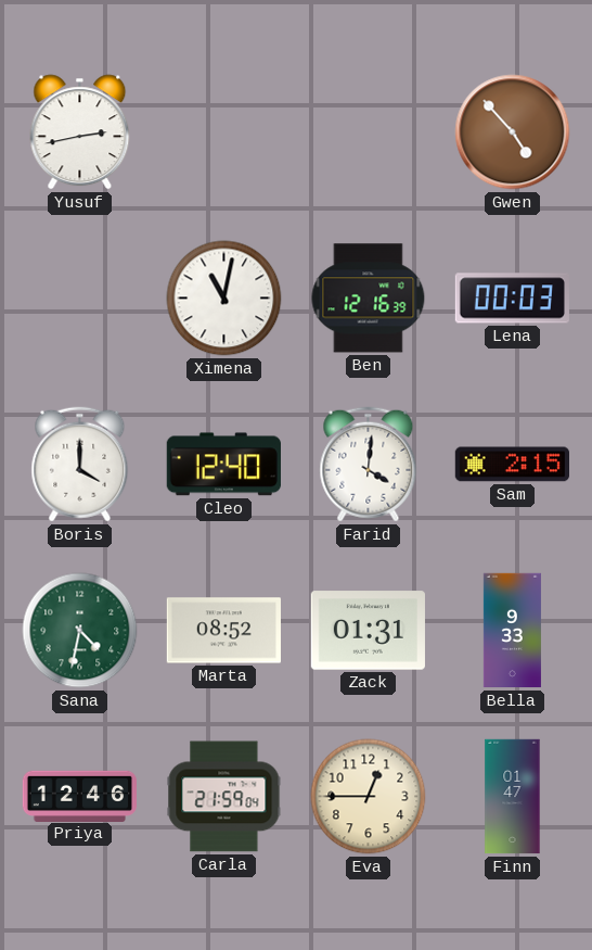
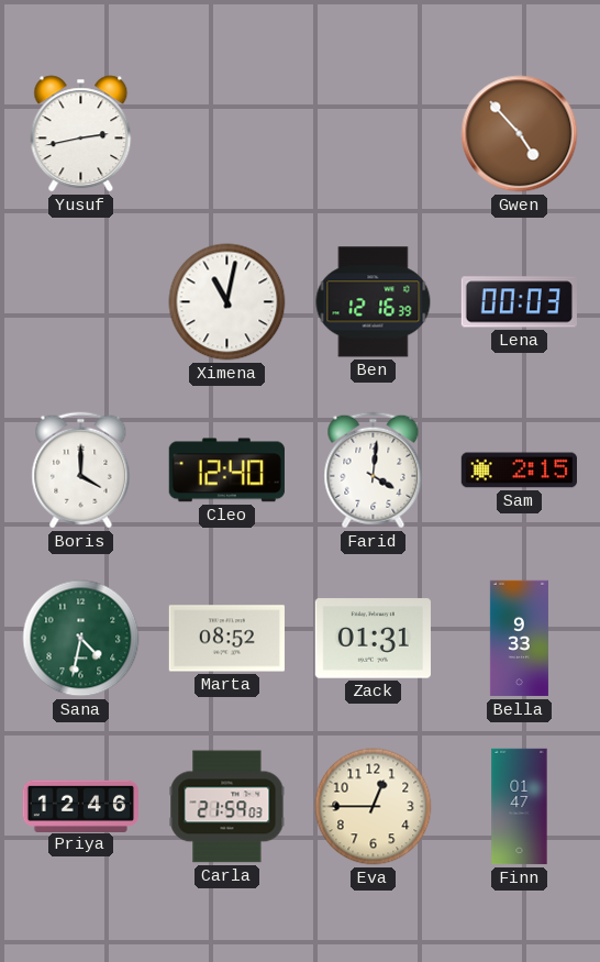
Carla: 21:59:04 -> 21:59:03
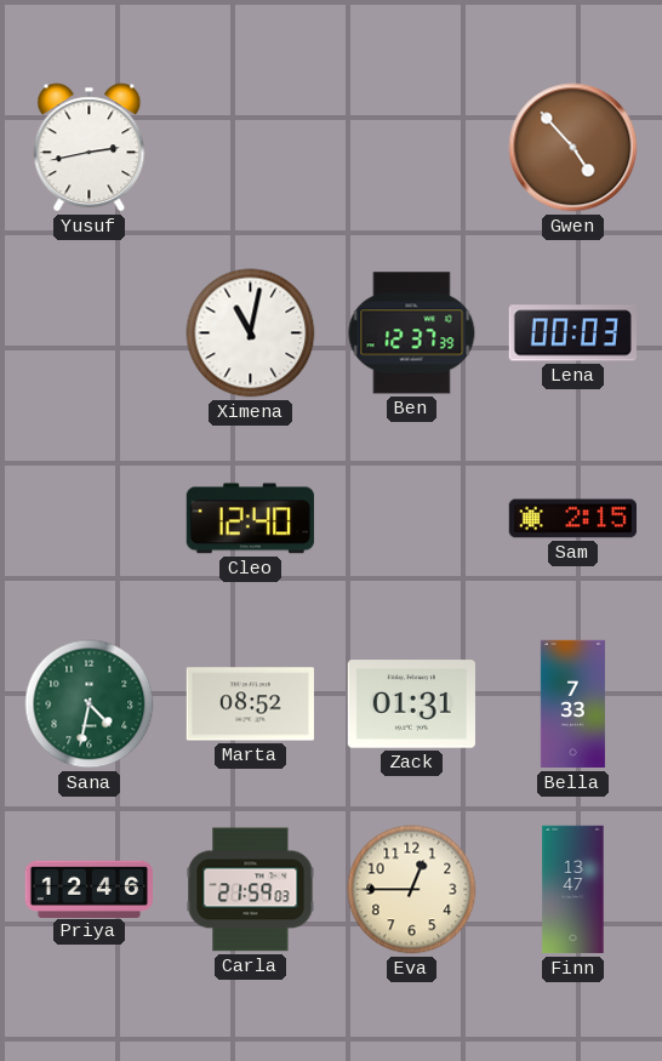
Ben: 12:16 -> 12:37
Boris: 4:00 -> none
Farid: 4:01 -> none
Bella: 9:33 -> 7:33
Finn: 01:47 -> 13:47
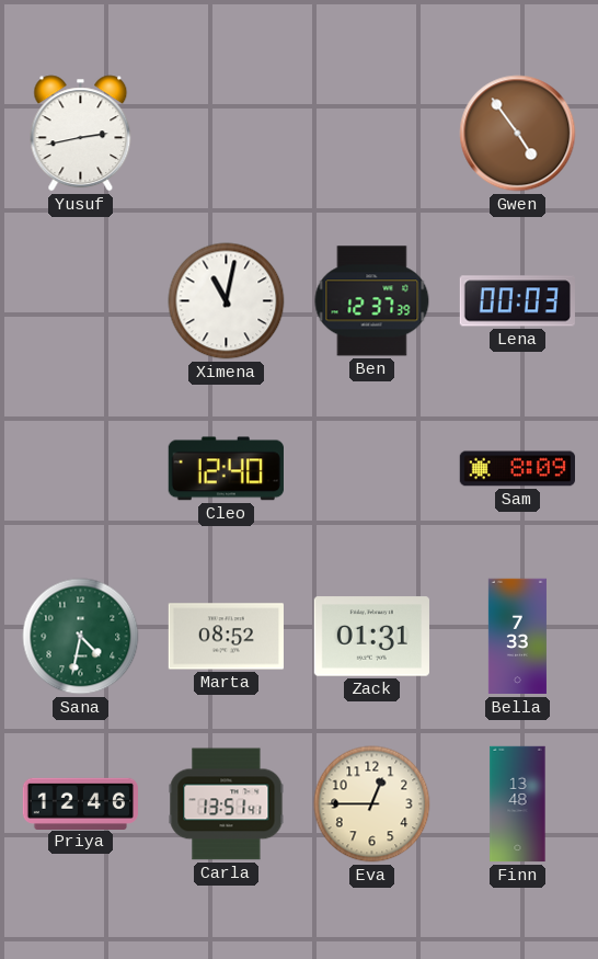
Gwen: 4:53 -> 4:54
Sam: 2:15 -> 8:09
Carla: 21:59 -> 13:51
Finn: 13:47 -> 13:48
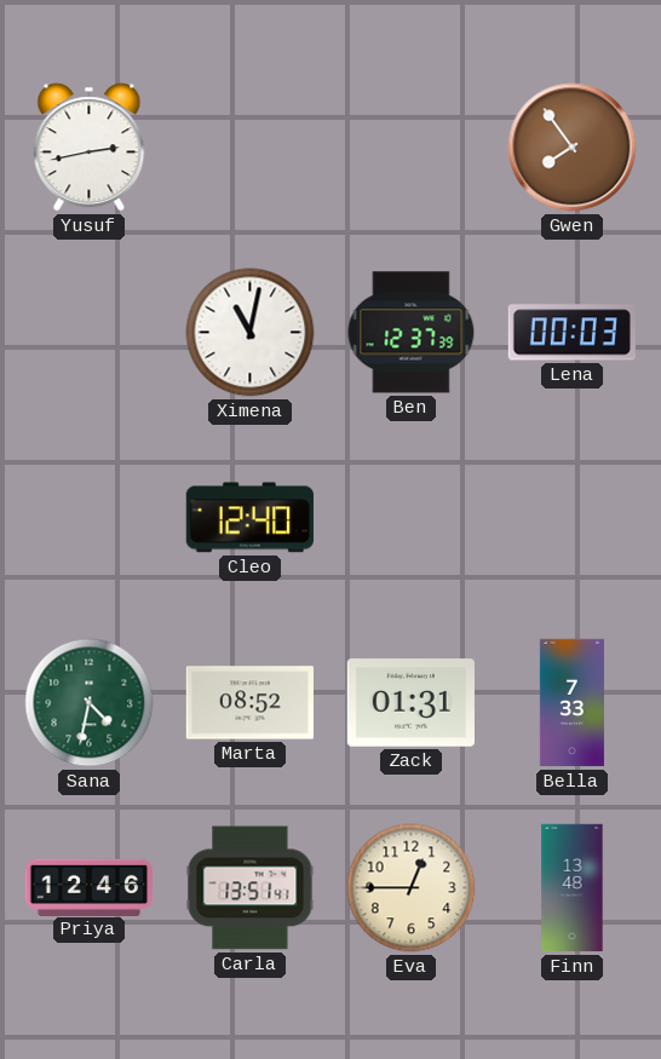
Gwen: 4:54 -> 7:54
Sam: 8:09 -> none
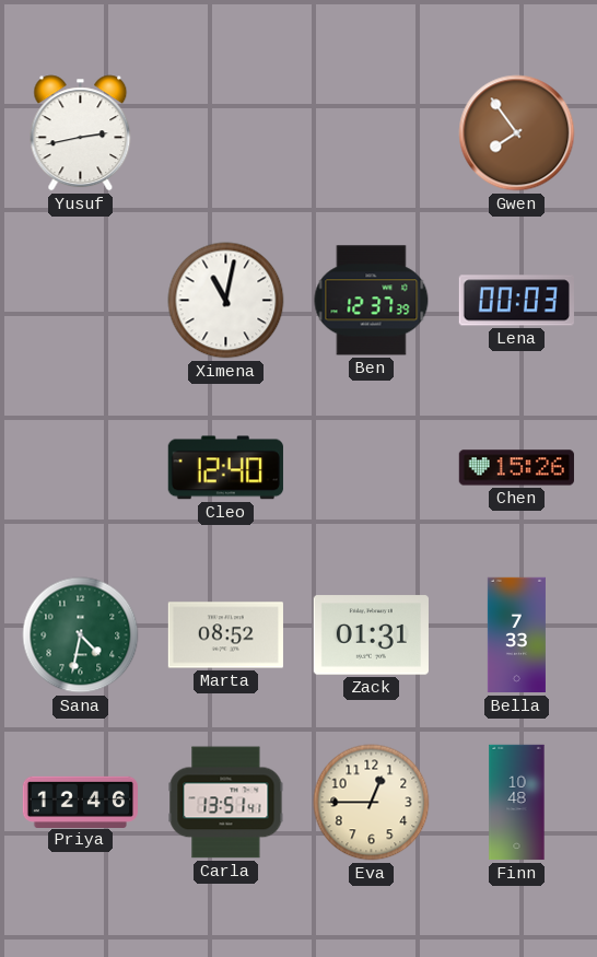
Chen: none -> 15:26
Finn: 13:48 -> 10:48
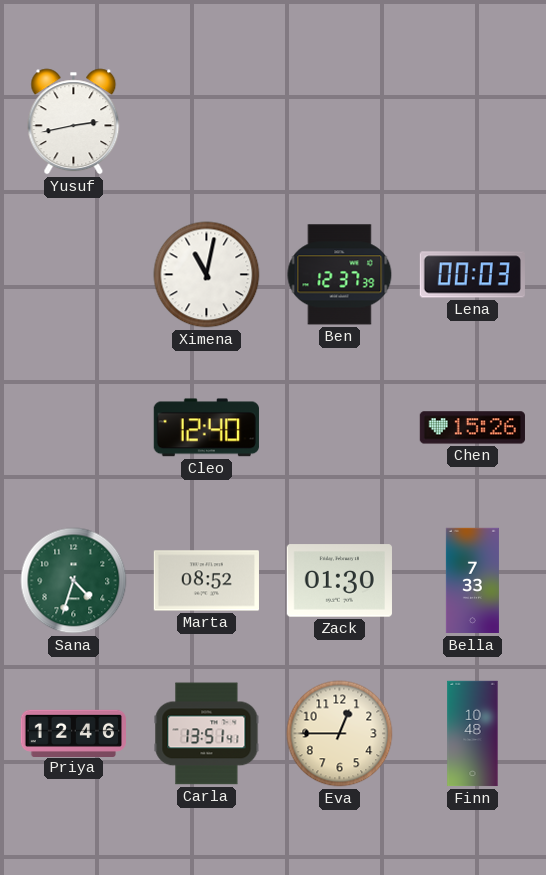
Gwen: 7:54 -> none
Sana: 4:32 -> 4:33
Zack: 01:31 -> 01:30
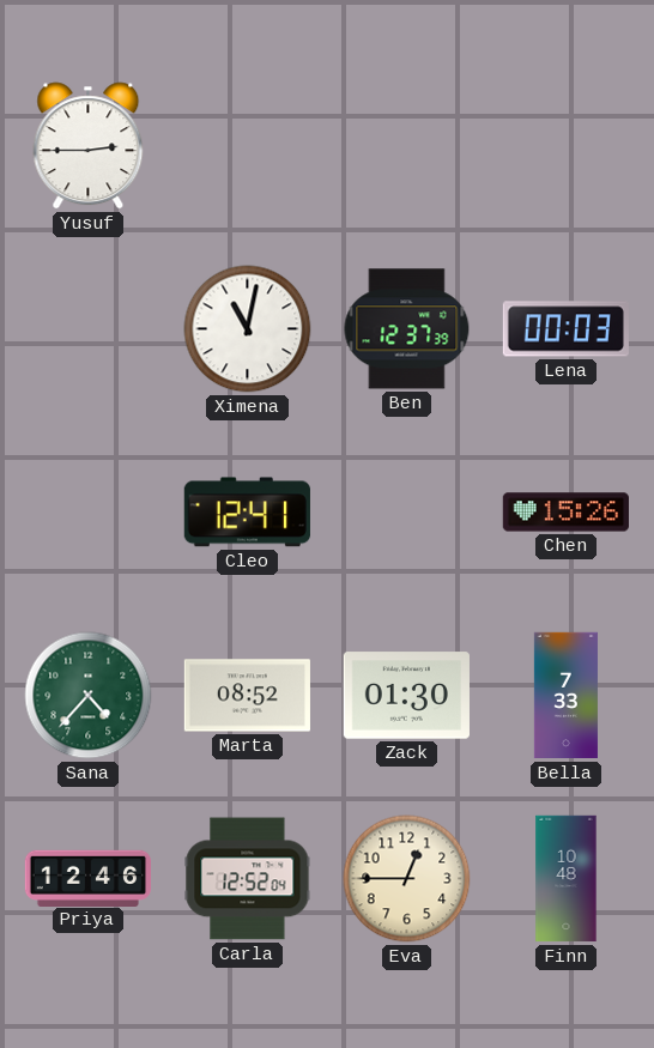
Yusuf: 2:43 -> 2:45
Cleo: 12:40 -> 12:41
Sana: 4:33 -> 4:37
Carla: 13:51 -> 12:52
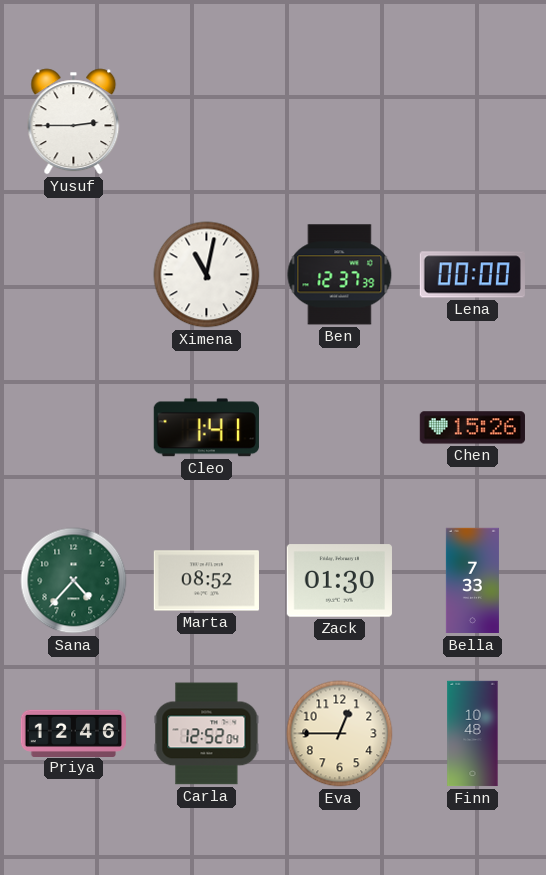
Lena: 00:03 -> 00:00
Cleo: 12:41 -> 1:41
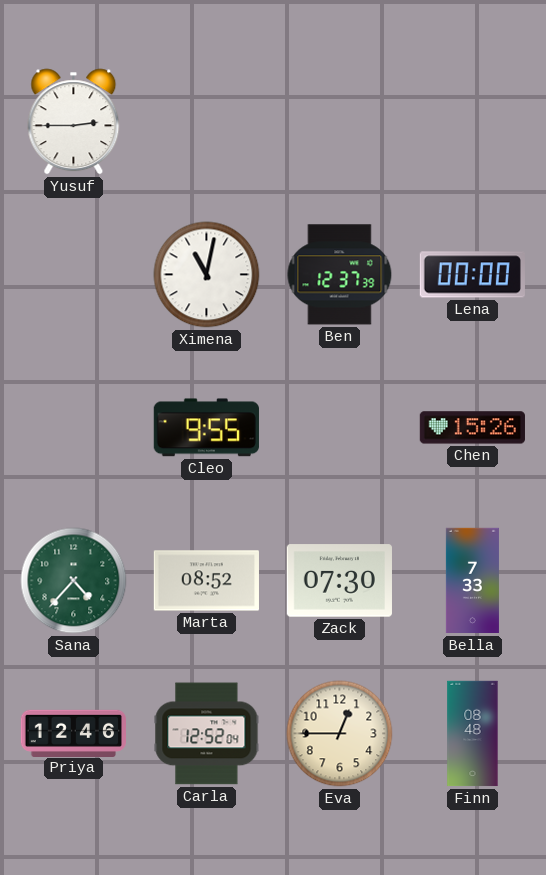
Cleo: 1:41 -> 9:55
Zack: 01:30 -> 07:30
Finn: 10:48 -> 08:48
